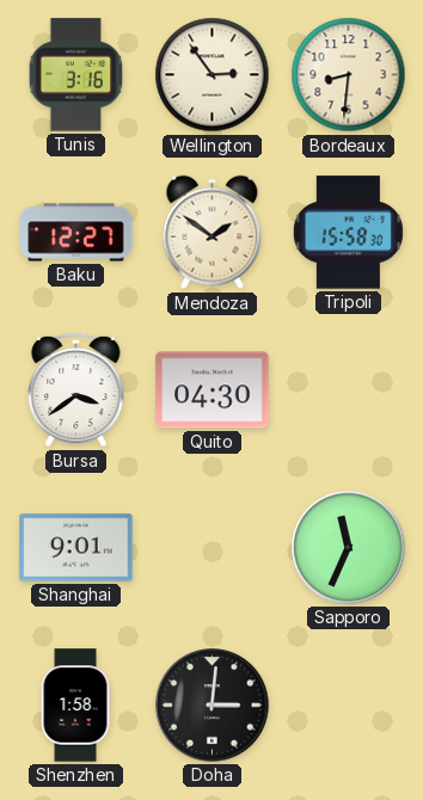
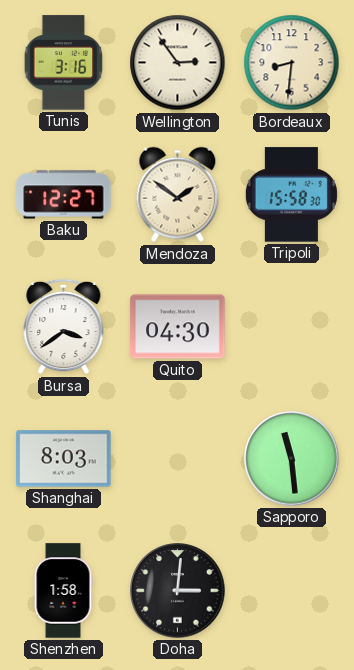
Shanghai: 9:01 -> 8:03
Sapporo: 11:34 -> 11:29
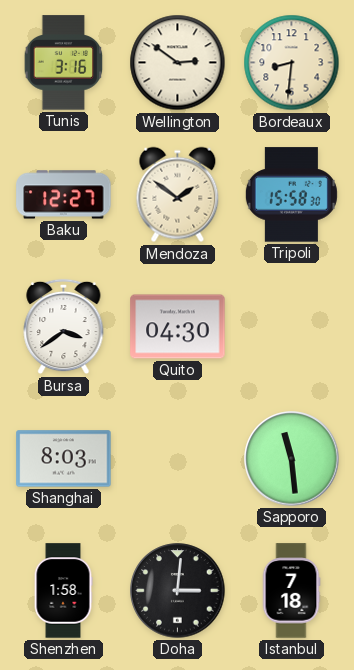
Wellington: 2:54 -> 2:51
Istanbul: none -> 7:18
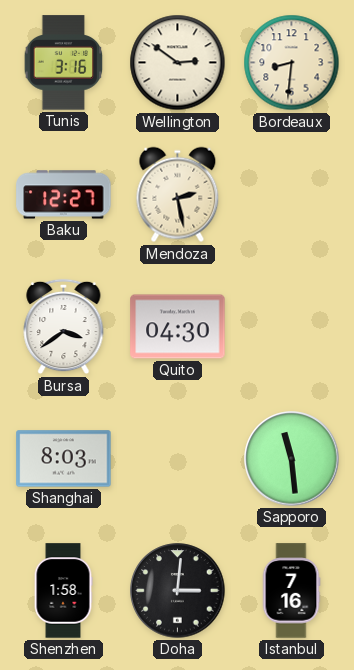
Mendoza: 1:51 -> 2:28
Tripoli: 15:58 -> none
Istanbul: 7:18 -> 7:16
